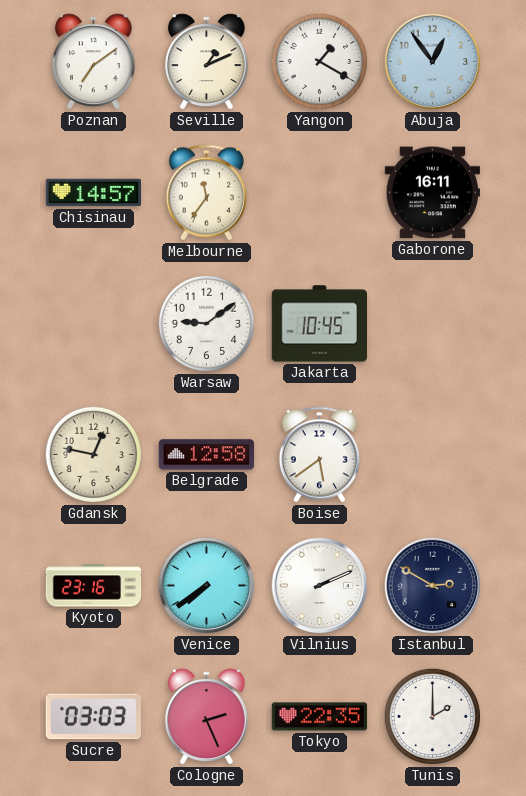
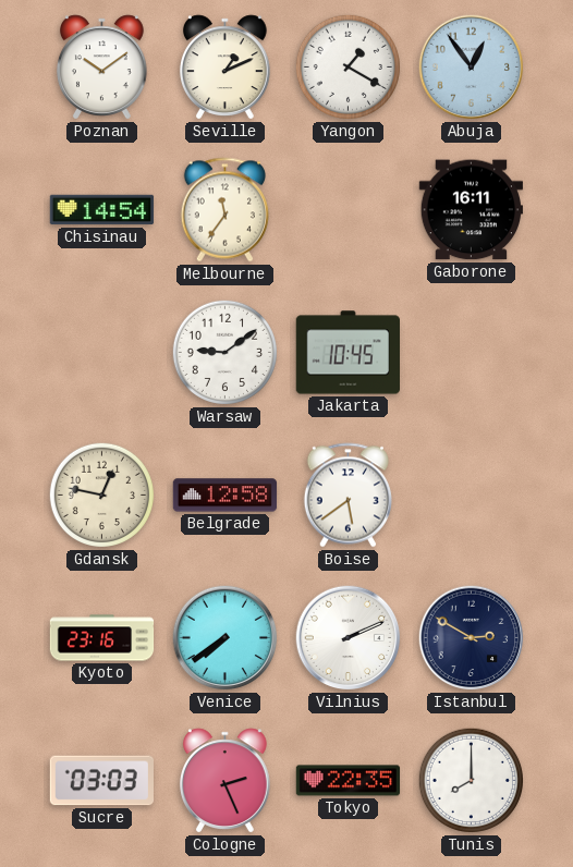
Poznan: 7:09 -> 10:09
Chisinau: 14:57 -> 14:54
Tunis: 2:00 -> 8:00
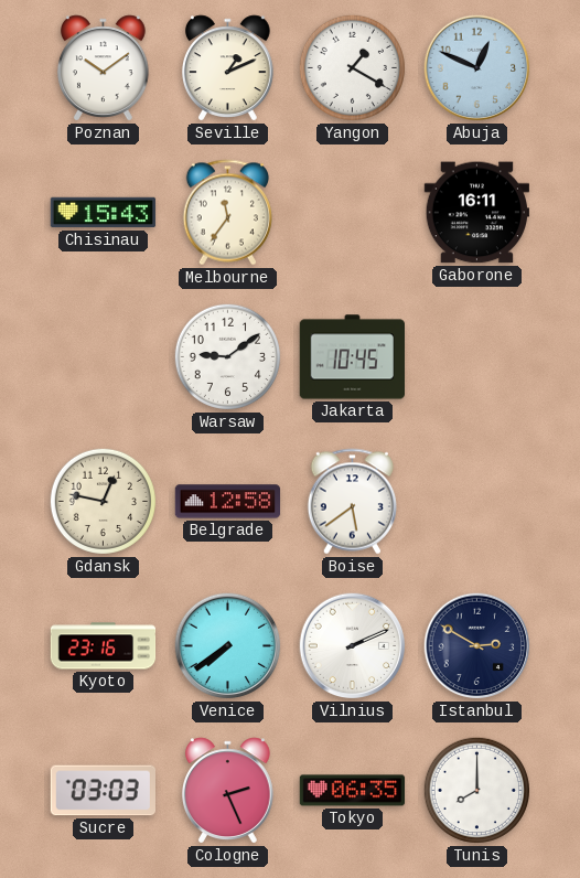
Abuja: 12:54 -> 12:49
Chisinau: 14:54 -> 15:43
Tokyo: 22:35 -> 06:35
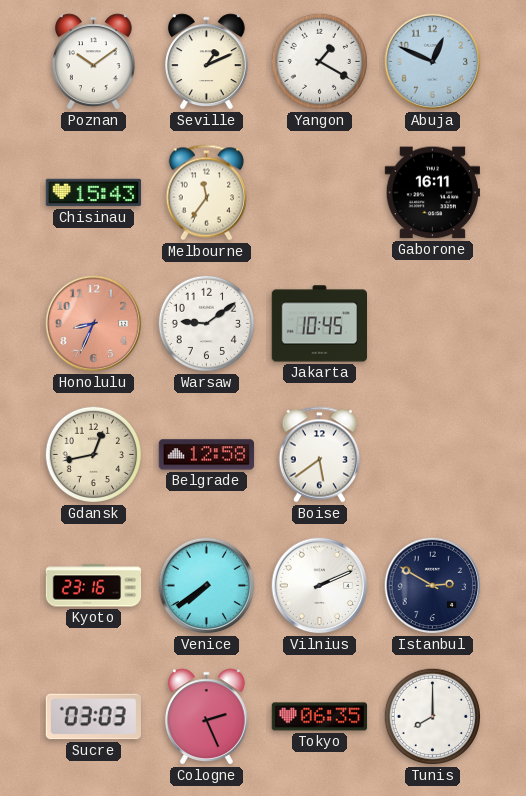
Honolulu: none -> 8:34
Gdansk: 12:47 -> 12:43
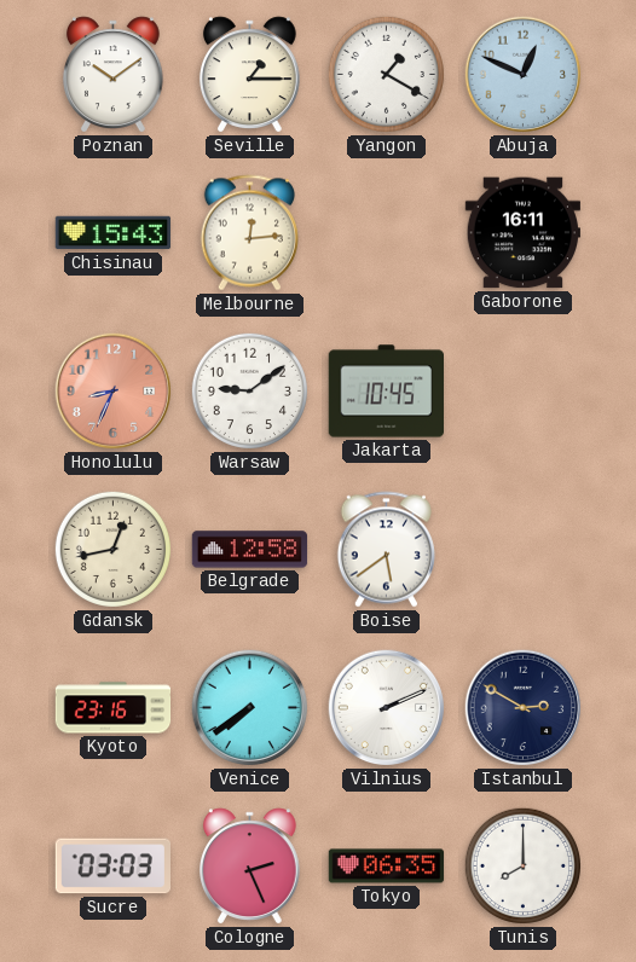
Seville: 1:11 -> 1:15
Melbourne: 11:36 -> 12:14
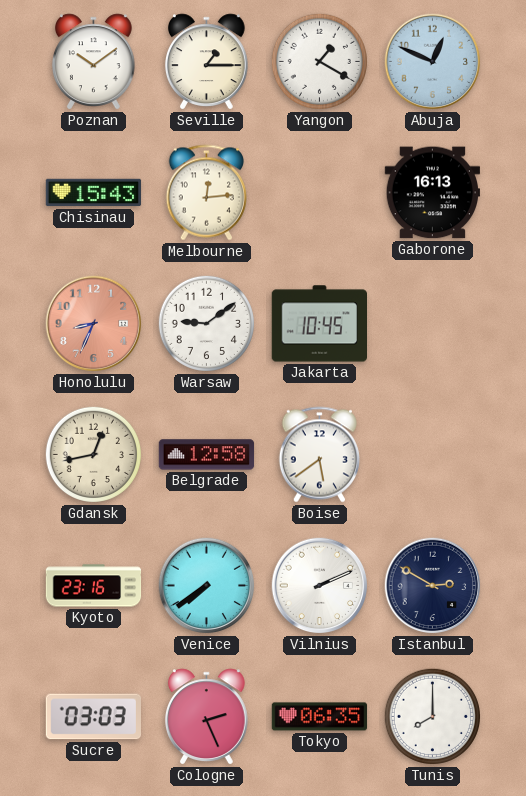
Gaborone: 16:11 -> 16:13
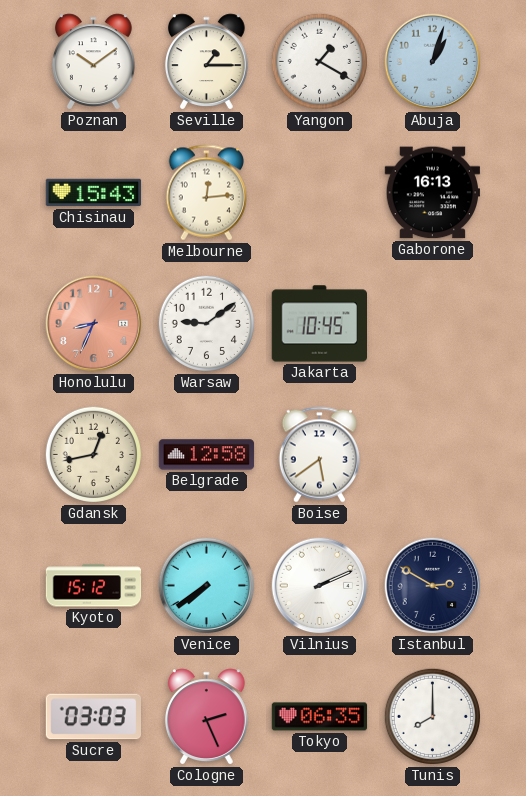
Abuja: 12:49 -> 1:03
Kyoto: 23:16 -> 15:12
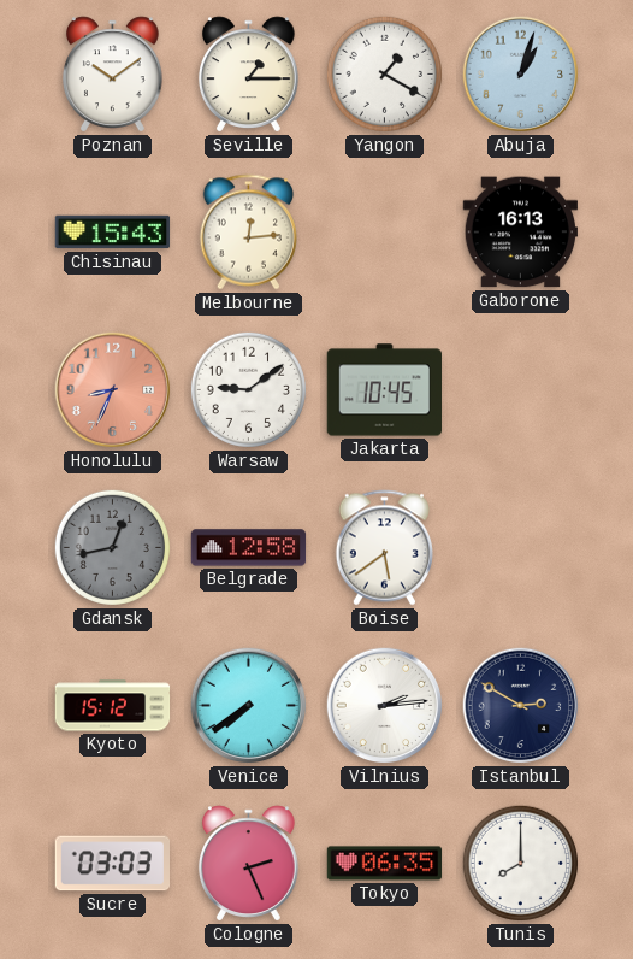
Gdansk dial: cream -> grey
Vilnius: 2:11 -> 2:14
